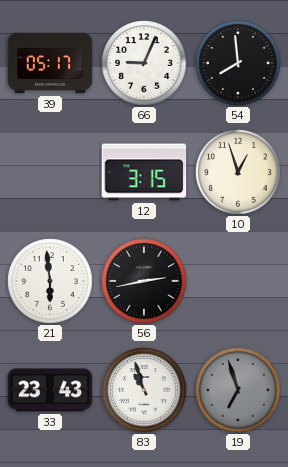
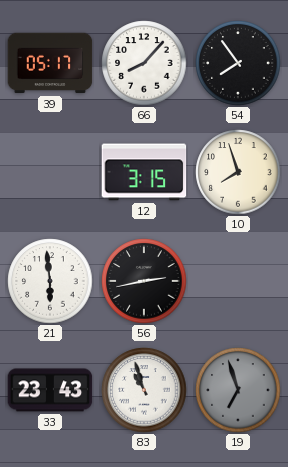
66: 9:04 -> 8:07
54: 7:59 -> 7:54
10: 12:57 -> 7:57
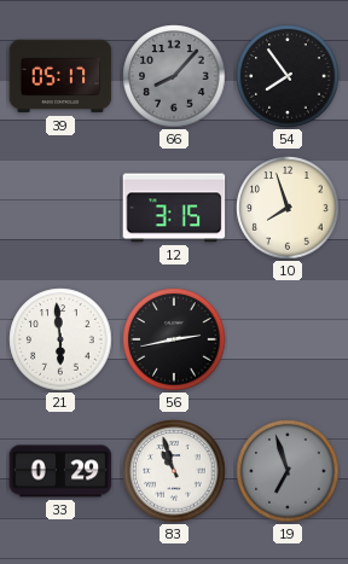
66 dial: white -> grey
33: 23:43 -> 0:29
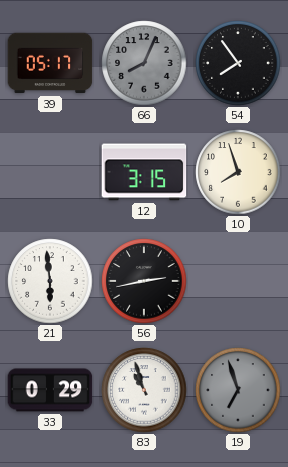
66: 8:07 -> 8:04
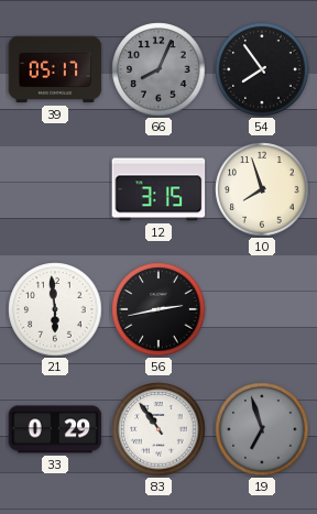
83: 10:57 -> 10:54
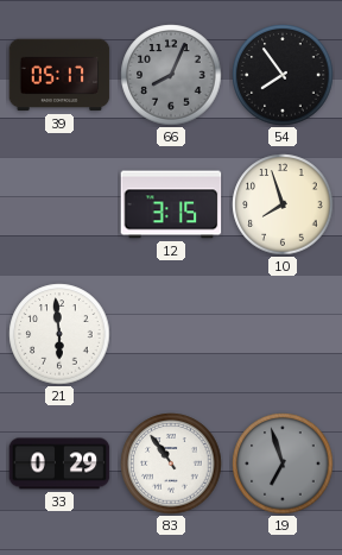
56: 2:43 -> none
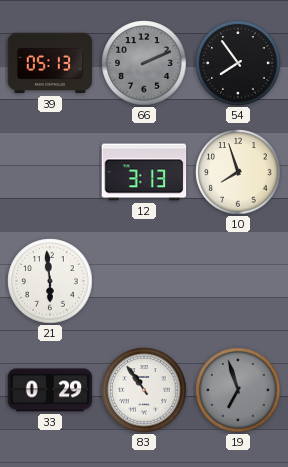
39: 05:17 -> 05:13
66: 8:04 -> 2:11
12: 3:15 -> 3:13
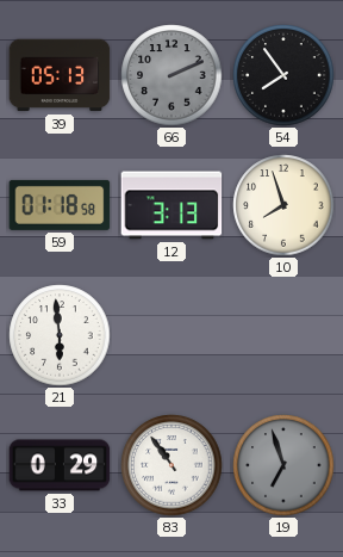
59: none -> 01:18
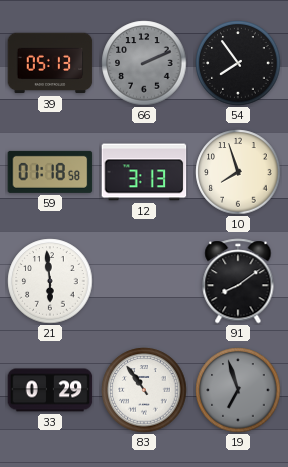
91: none -> 8:09
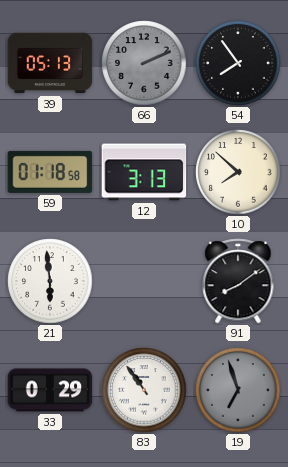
10: 7:57 -> 7:52
